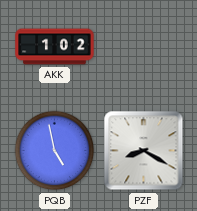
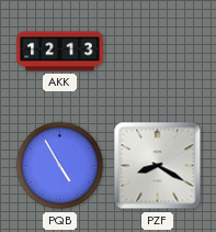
AKK: 1:02 -> 12:13
PQB: 4:58 -> 4:55
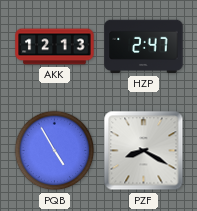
HZP: none -> 2:47
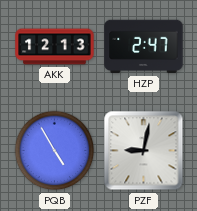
PZF: 8:20 -> 9:02
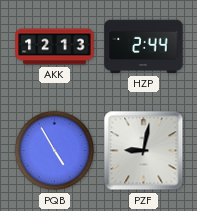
HZP: 2:47 -> 2:44
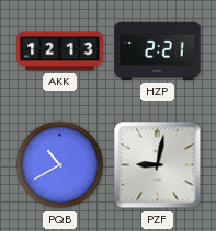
HZP: 2:44 -> 2:21
PQB: 4:55 -> 10:40
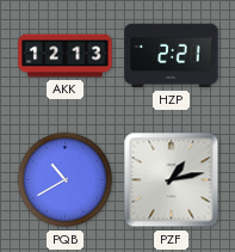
PZF: 9:02 -> 1:13
